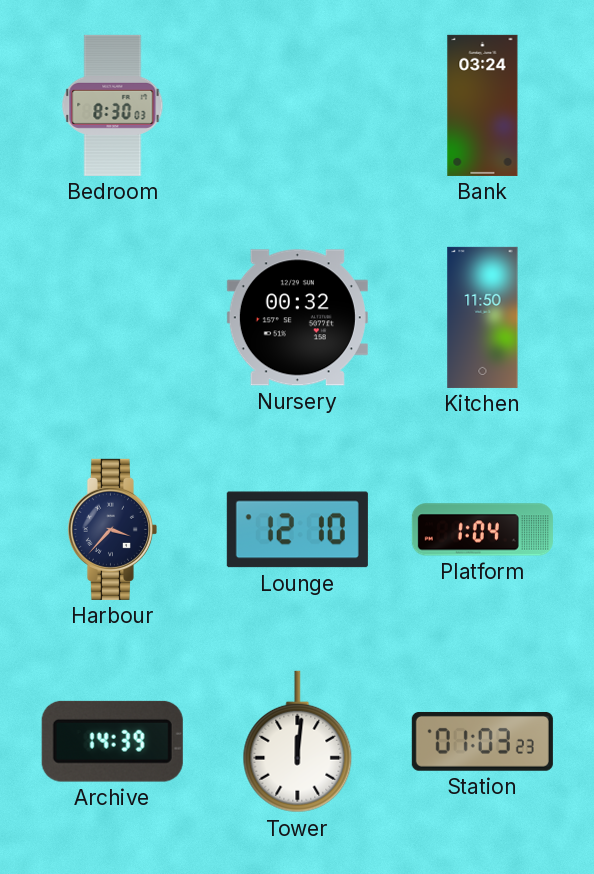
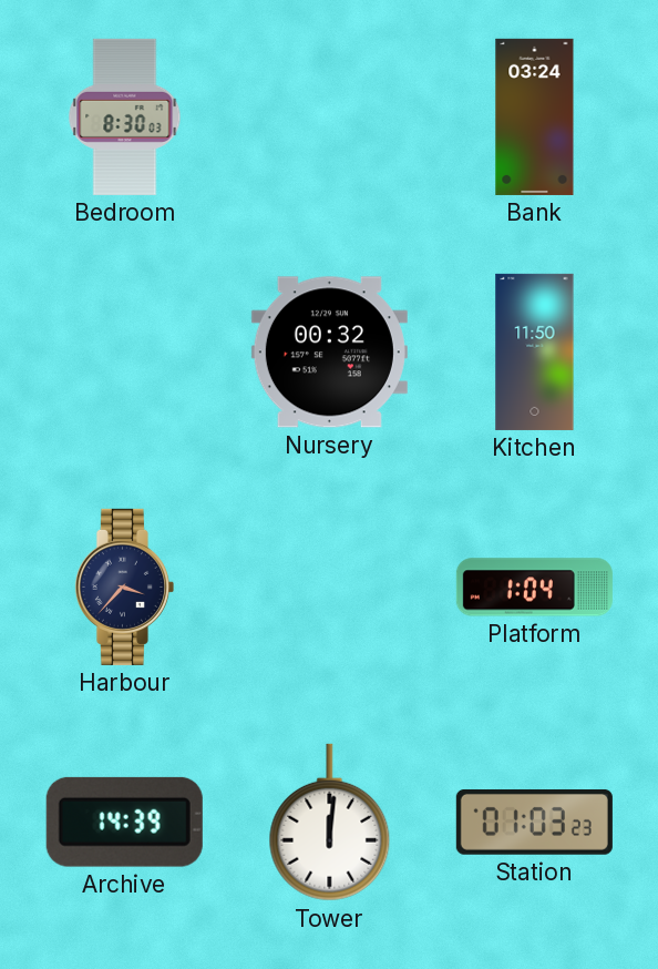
Lounge: 12:10 -> none
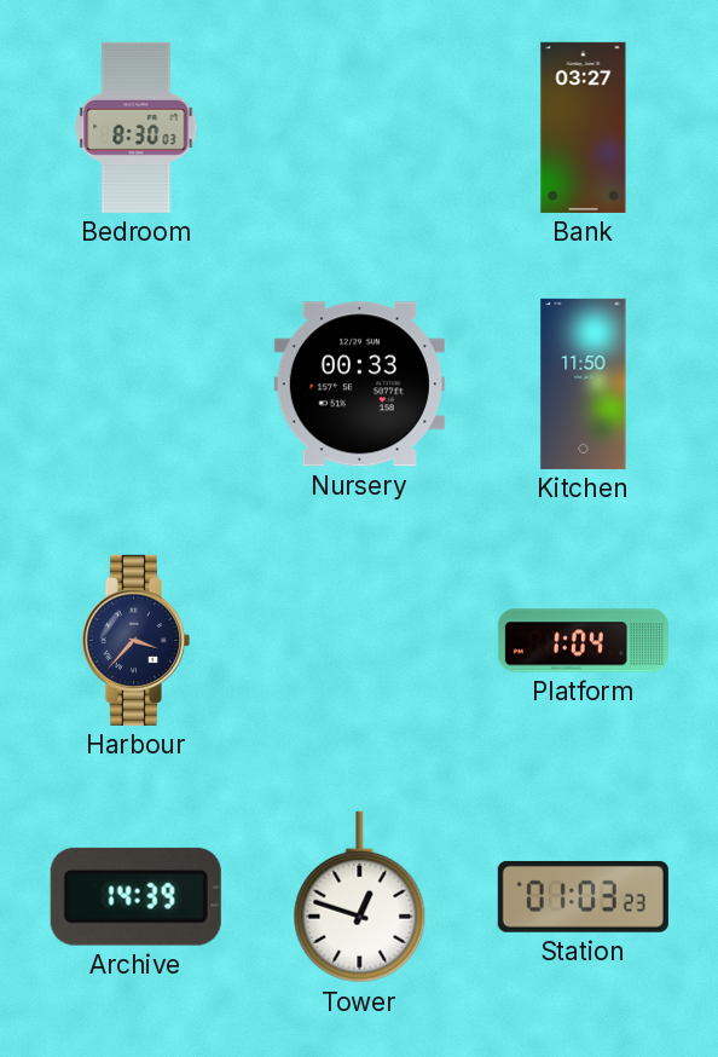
Bank: 03:24 -> 03:27
Nursery: 00:32 -> 00:33
Tower: 12:01 -> 12:48
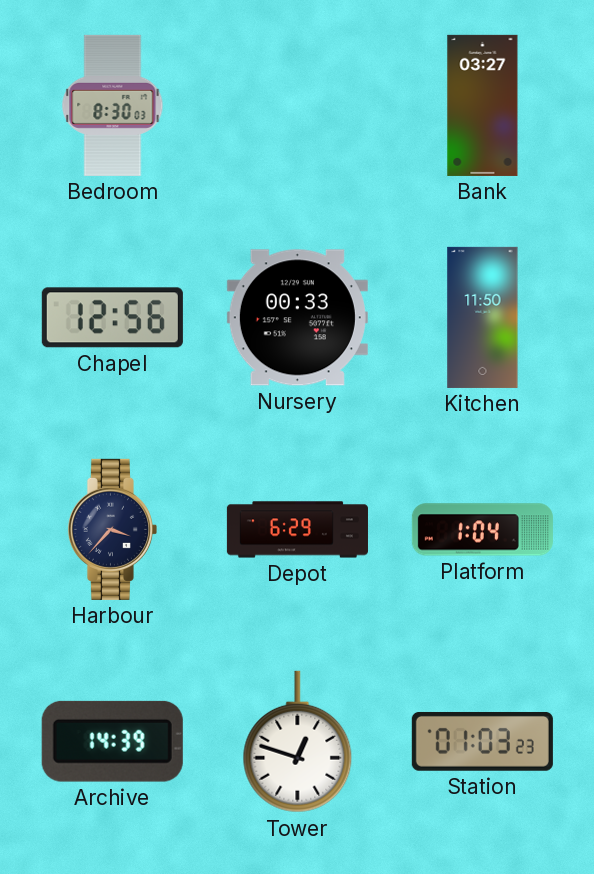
Chapel: none -> 12:56
Depot: none -> 6:29
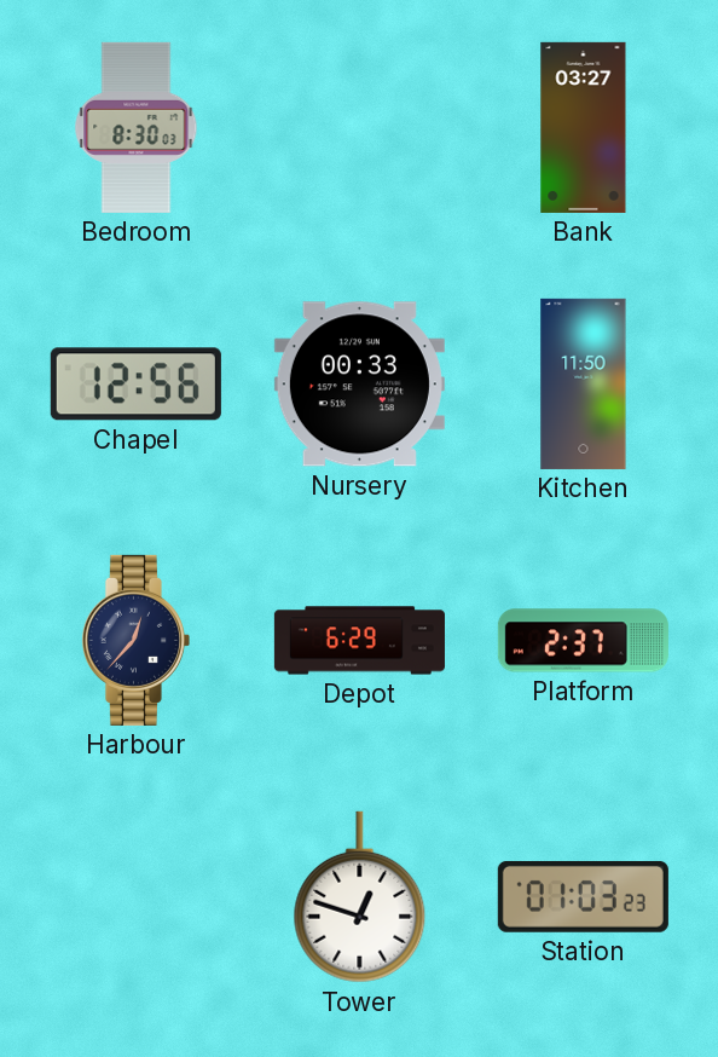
Harbour: 3:37 -> 12:37
Platform: 1:04 -> 2:37
Archive: 14:39 -> none
